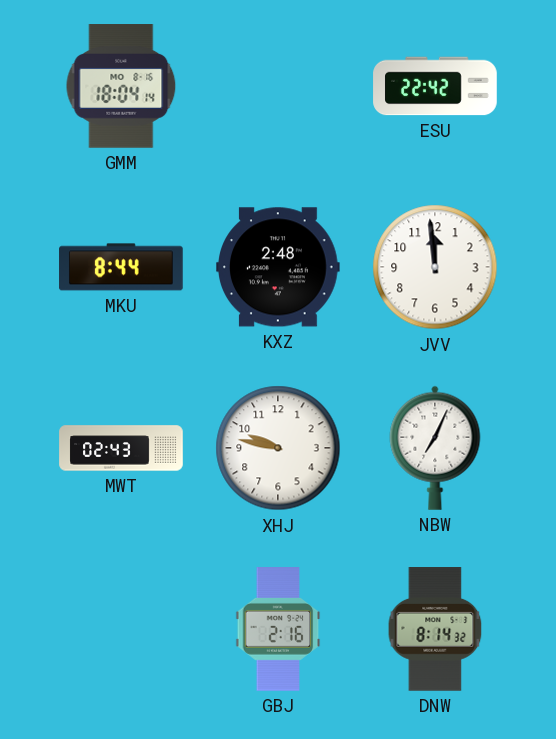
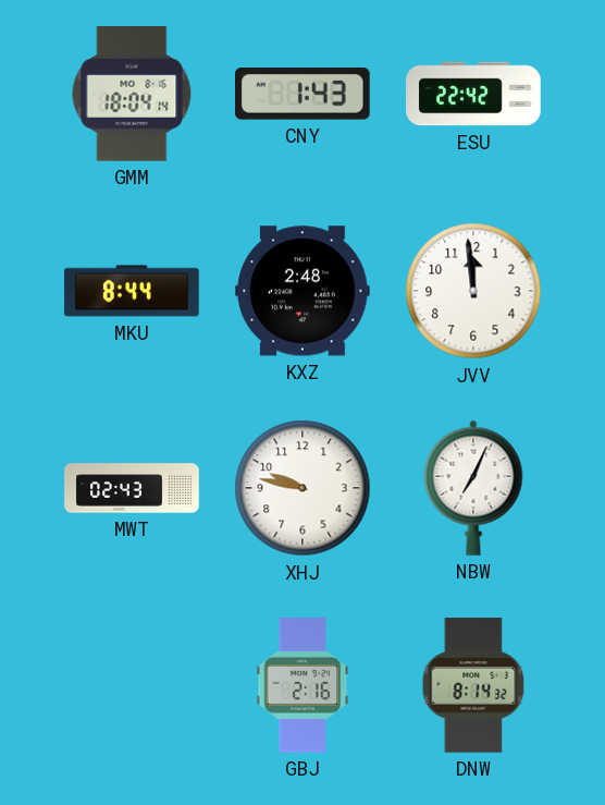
CNY: none -> 1:43
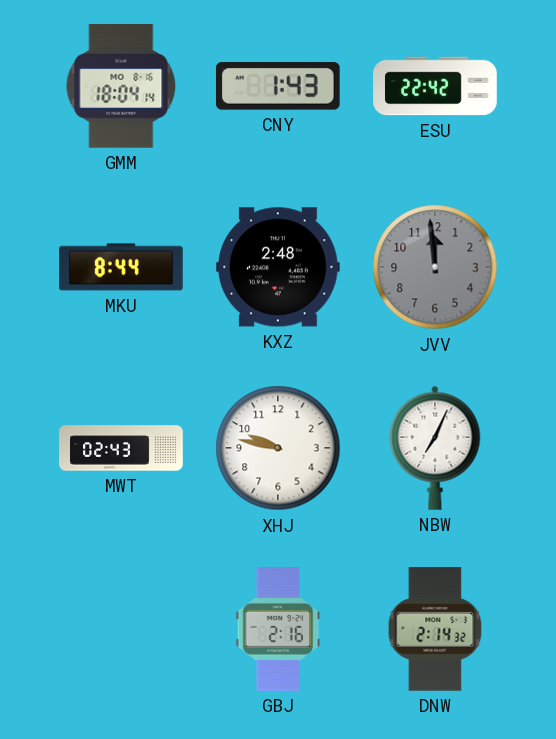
JVV dial: white -> grey
DNW: 8:14 -> 2:14
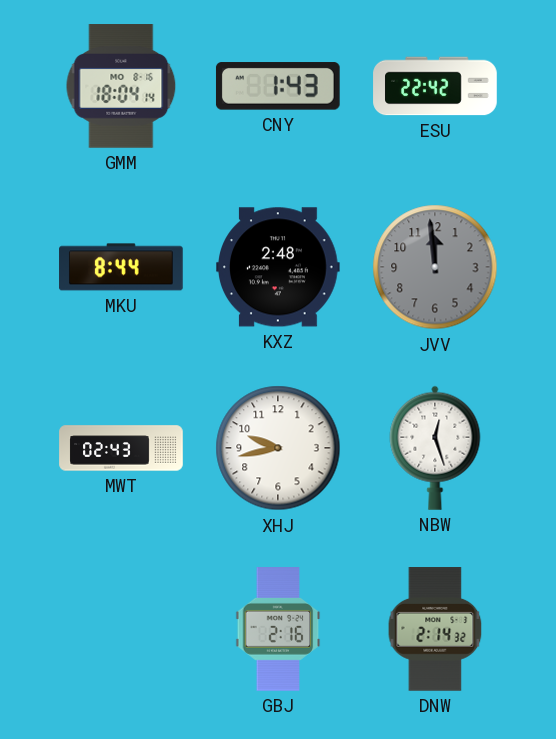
XHJ: 9:47 -> 9:43
NBW: 7:04 -> 12:27
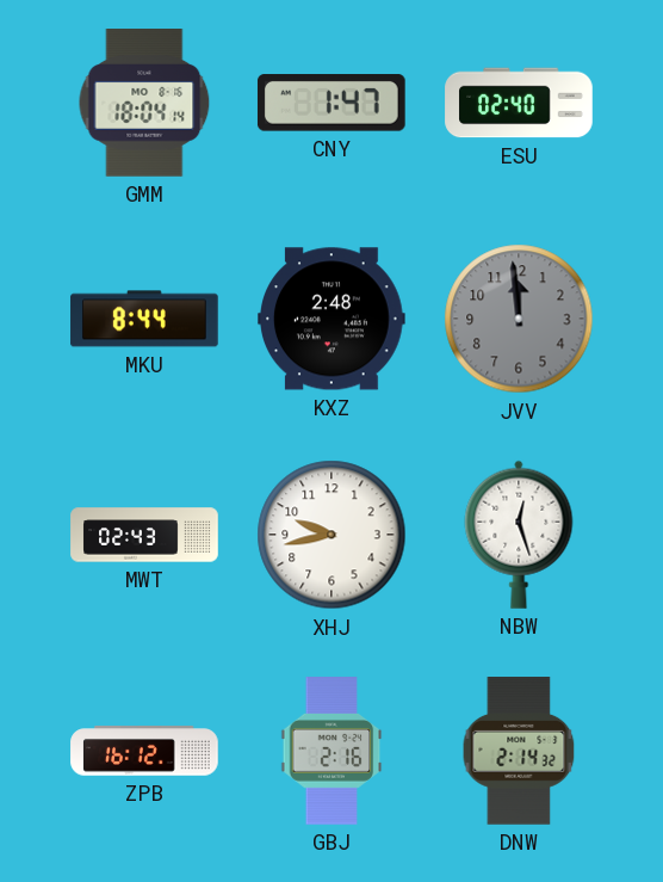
CNY: 1:43 -> 1:47
ESU: 22:42 -> 02:40
ZPB: none -> 16:12
